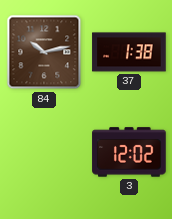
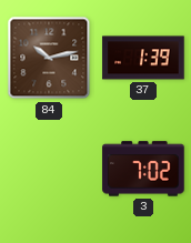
37: 1:38 -> 1:39
3: 12:02 -> 7:02
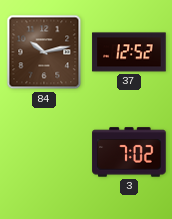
37: 1:39 -> 12:52
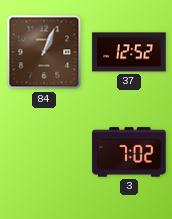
84: 10:13 -> 1:04
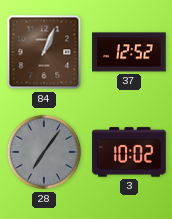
28: none -> 7:06
3: 7:02 -> 10:02
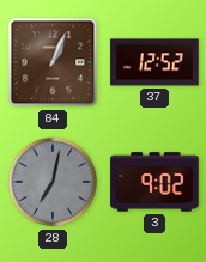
28: 7:06 -> 7:02
3: 10:02 -> 9:02
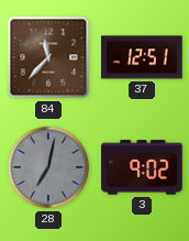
84: 1:04 -> 11:37
37: 12:52 -> 12:51
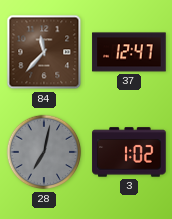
37: 12:51 -> 12:47
3: 9:02 -> 1:02
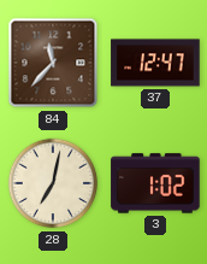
28 dial: grey -> cream
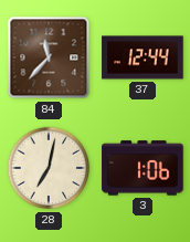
37: 12:47 -> 12:44
3: 1:02 -> 1:06
